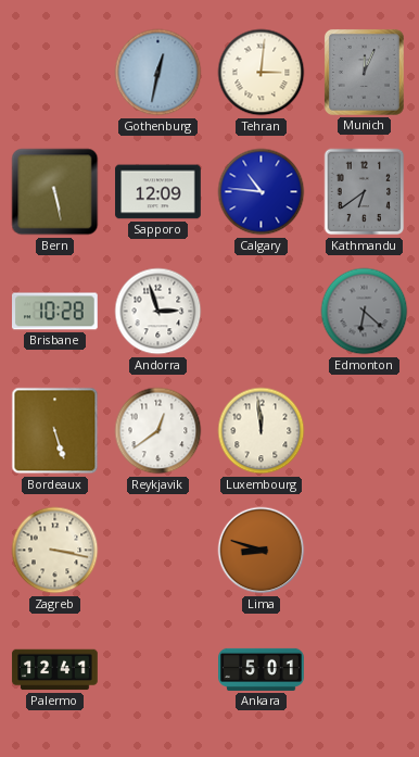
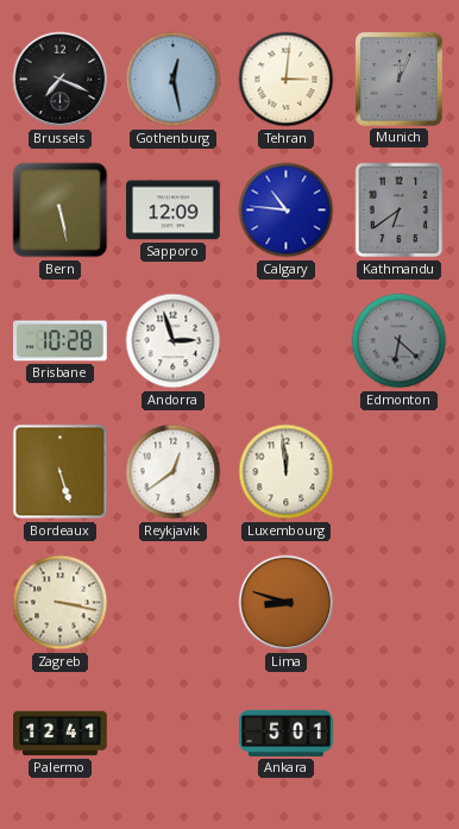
Brussels: none -> 7:19
Gothenburg: 12:32 -> 12:28
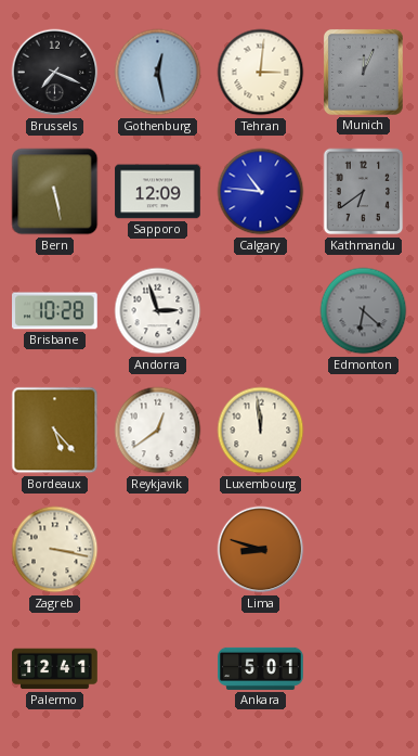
Bordeaux: 5:27 -> 5:23
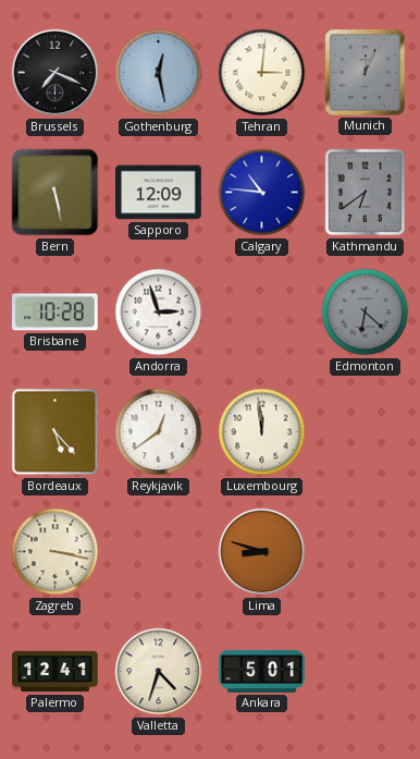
Valletta: none -> 4:33
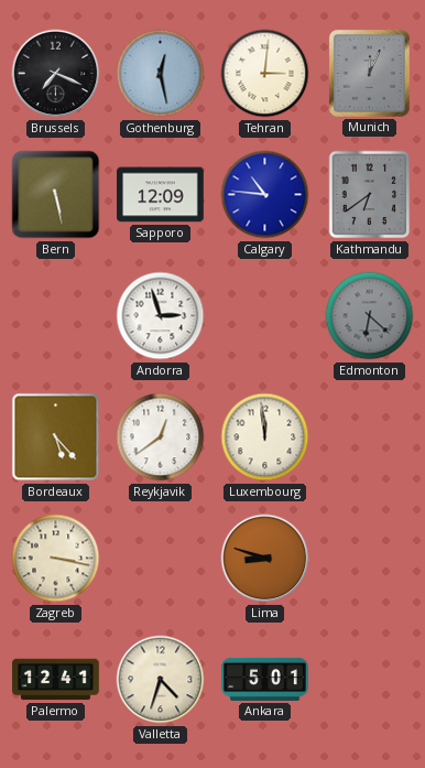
Brisbane: 10:28 -> none
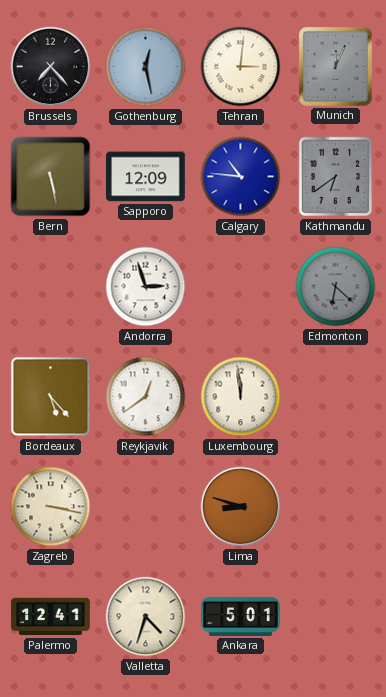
Brussels: 7:19 -> 7:23
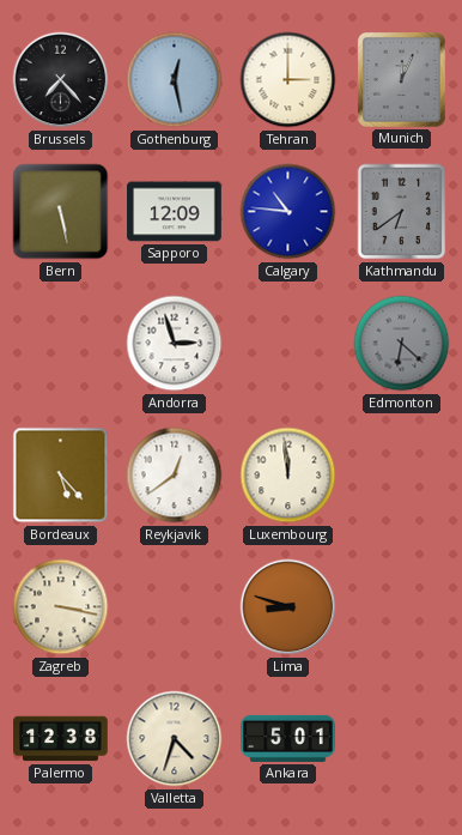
Tehran: 3:01 -> 3:00
Palermo: 12:41 -> 12:38
